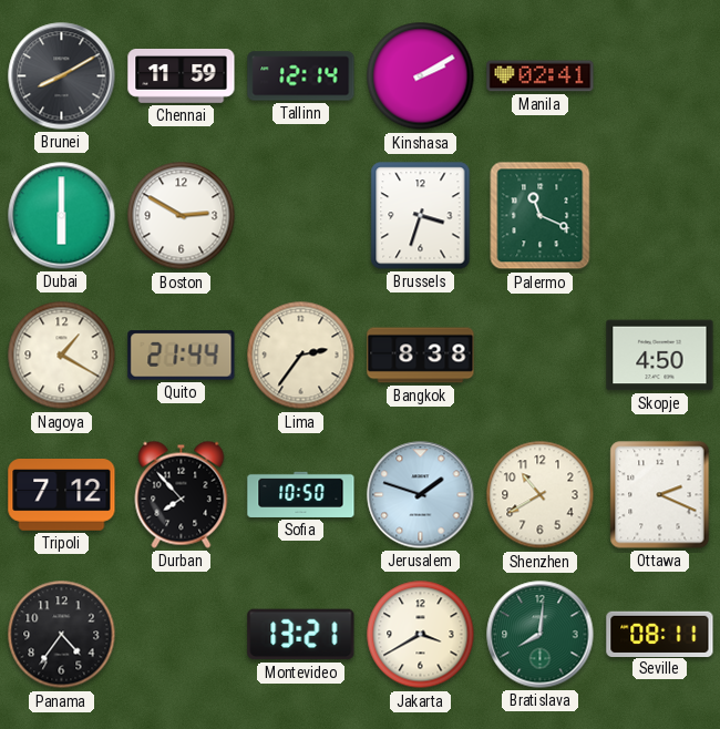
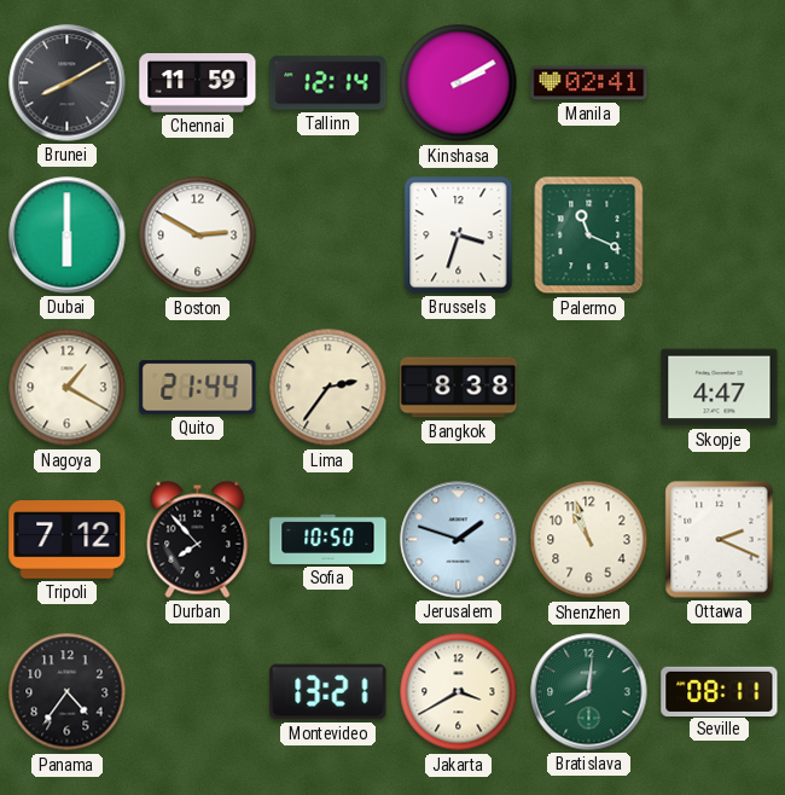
Skopje: 4:50 -> 4:47
Shenzhen: 10:40 -> 10:57
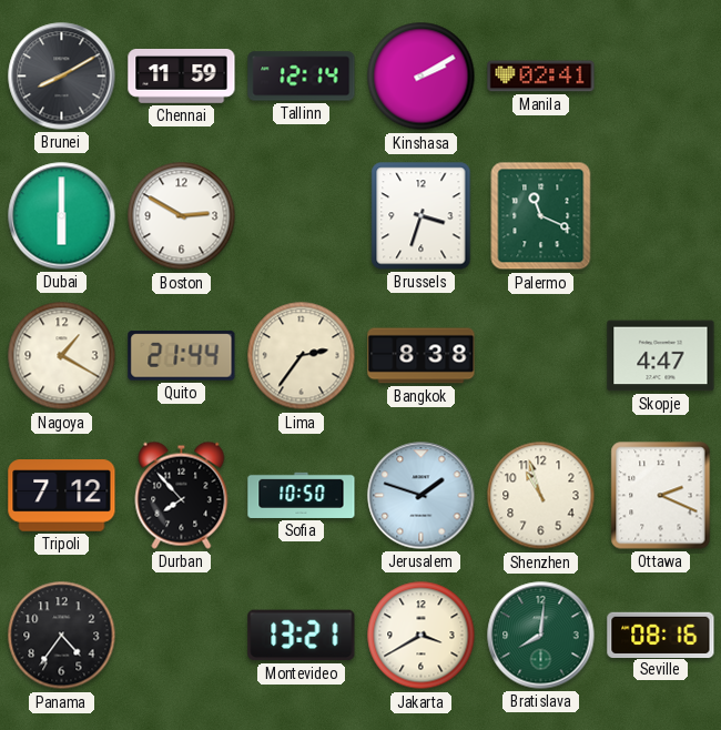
Seville: 08:11 -> 08:16
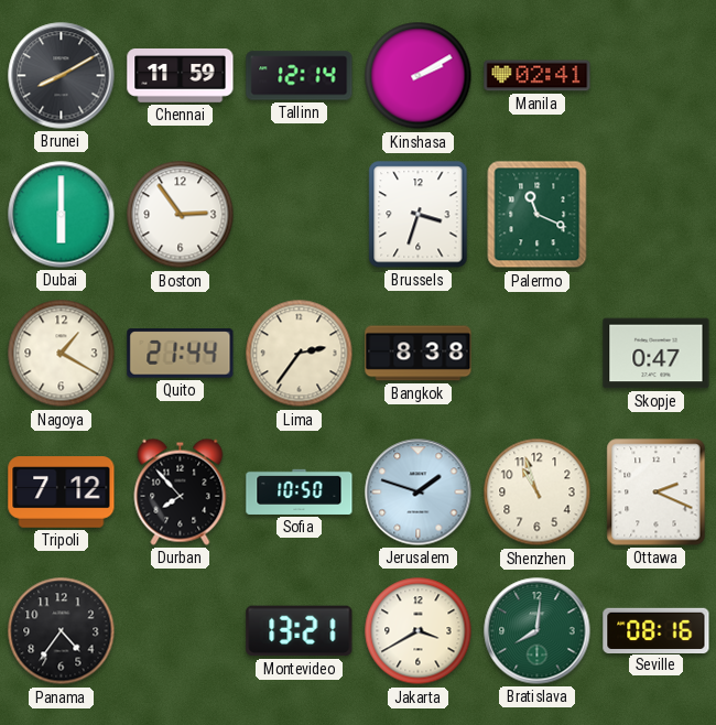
Boston: 2:50 -> 2:54
Skopje: 4:47 -> 0:47
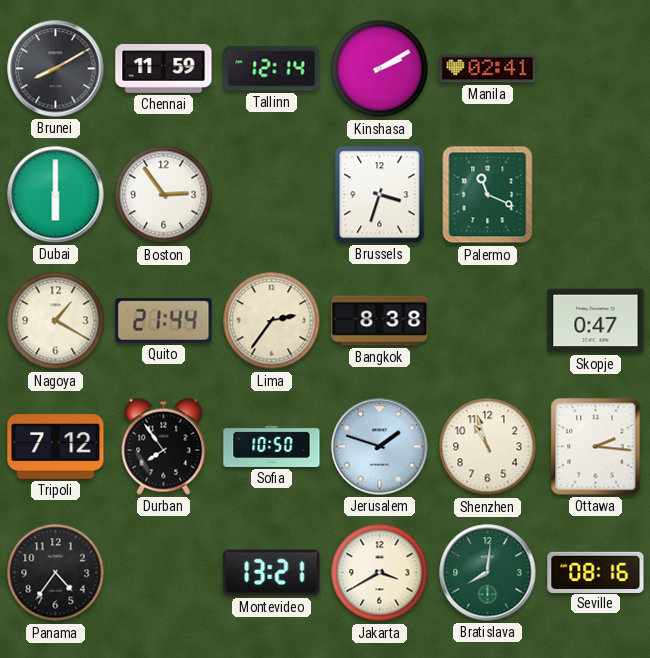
Durban: 7:53 -> 7:54
Ottawa: 2:19 -> 2:16
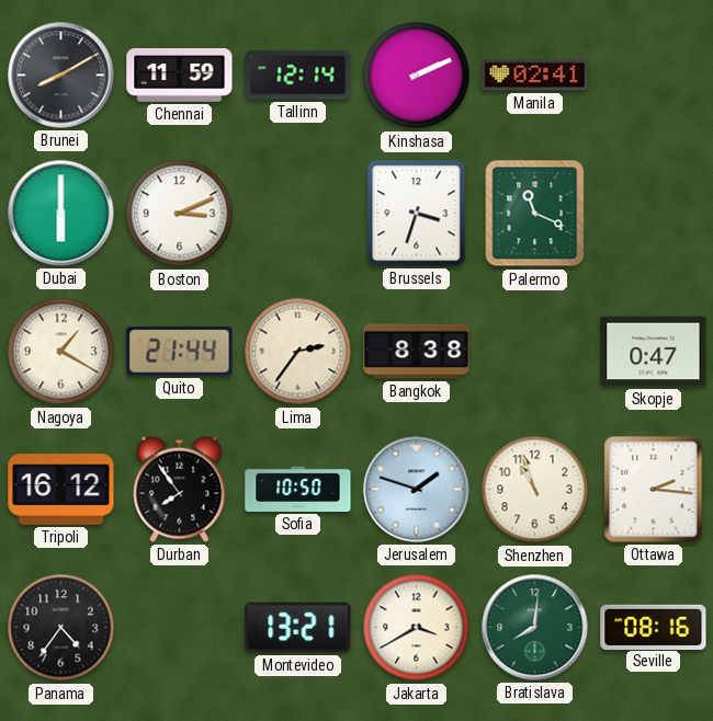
Kinshasa: 2:10 -> 2:11
Boston: 2:54 -> 3:11
Tripoli: 7:12 -> 16:12
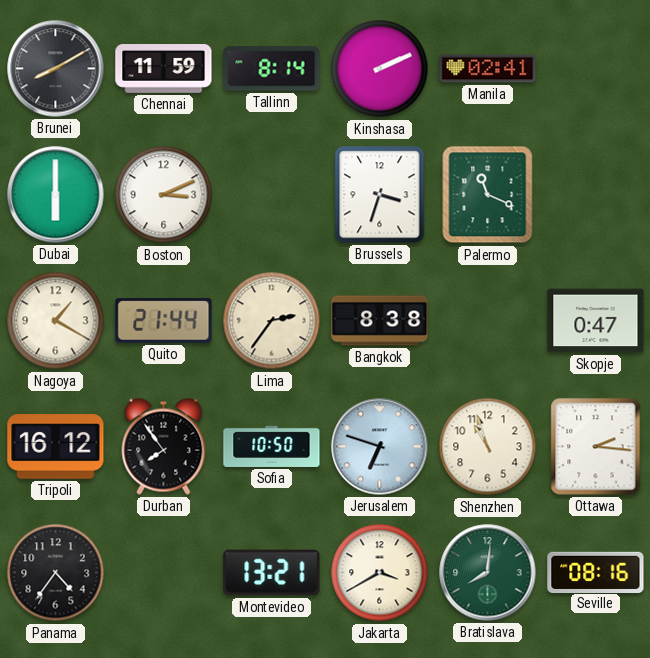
Tallinn: 12:14 -> 8:14
Jerusalem: 1:48 -> 6:48
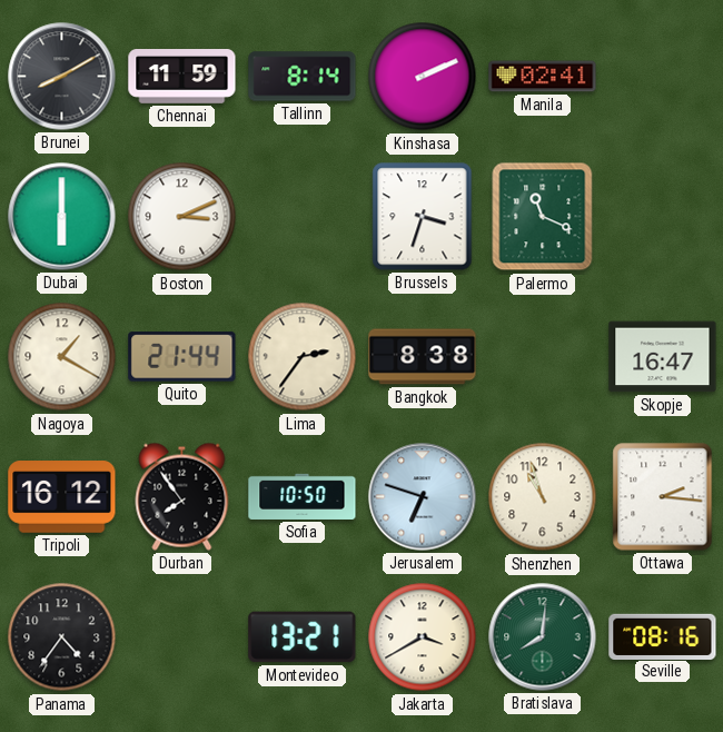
Skopje: 0:47 -> 16:47
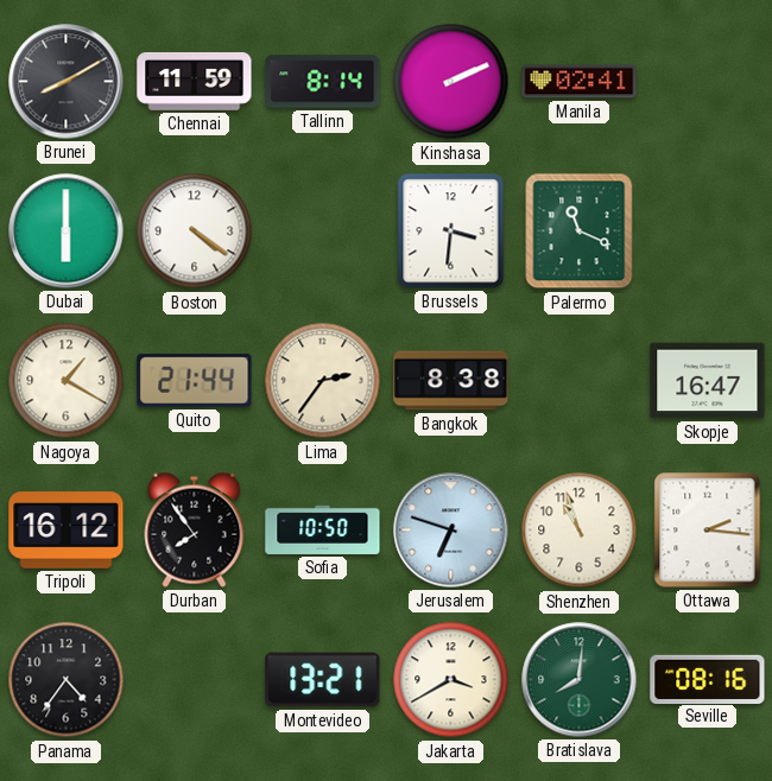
Boston: 3:11 -> 4:21
Brussels: 3:33 -> 3:31
